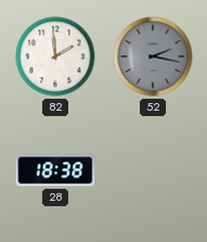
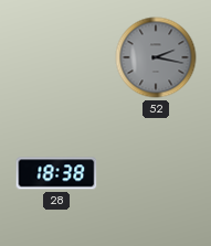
82: 1:59 -> none
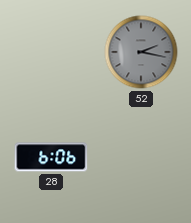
28: 18:38 -> 6:06
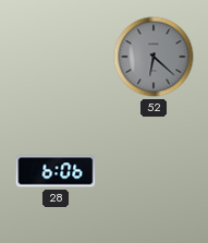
52: 2:17 -> 6:22
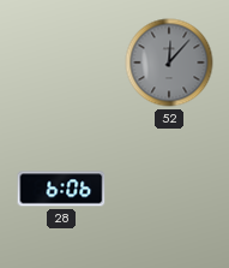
52: 6:22 -> 12:07
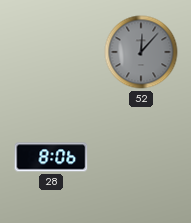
28: 6:06 -> 8:06
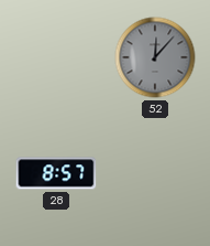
28: 8:06 -> 8:57
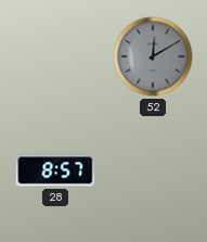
52: 12:07 -> 12:10
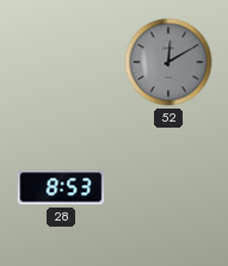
28: 8:57 -> 8:53
